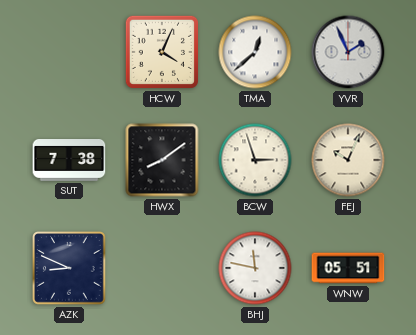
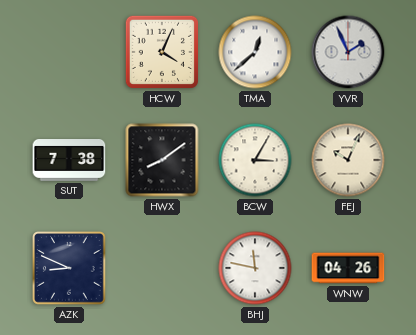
BCW: 2:57 -> 3:05
WNW: 05:51 -> 04:26
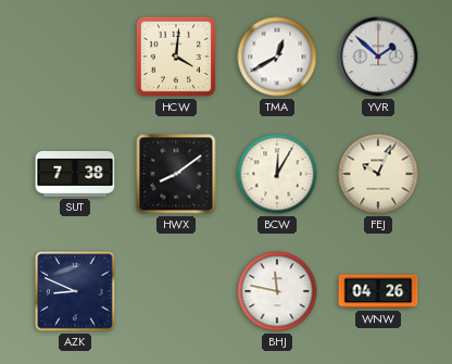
HCW: 4:04 -> 4:01
TMA: 12:38 -> 12:40
YVR: 1:56 -> 1:52
BCW: 3:05 -> 12:05
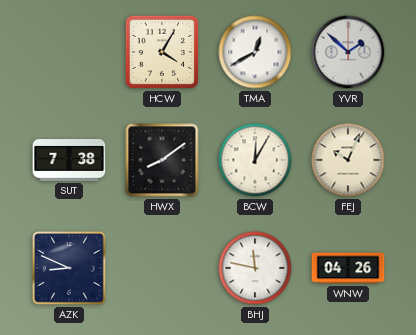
HCW: 4:01 -> 4:05
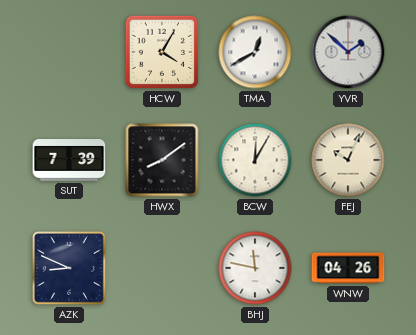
SUT: 7:38 -> 7:39
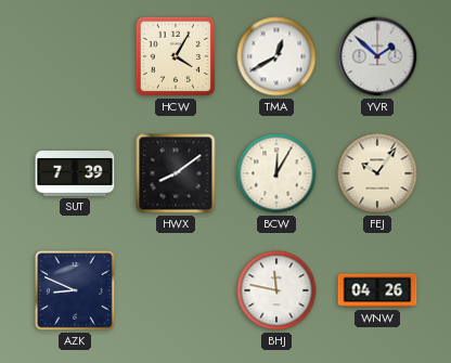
FEJ: 10:04 -> 10:06
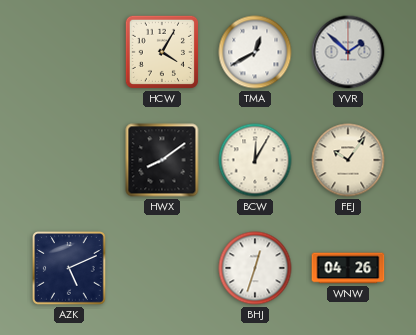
SUT: 7:39 -> none
AZK: 8:49 -> 5:11
BHJ: 11:47 -> 12:33
